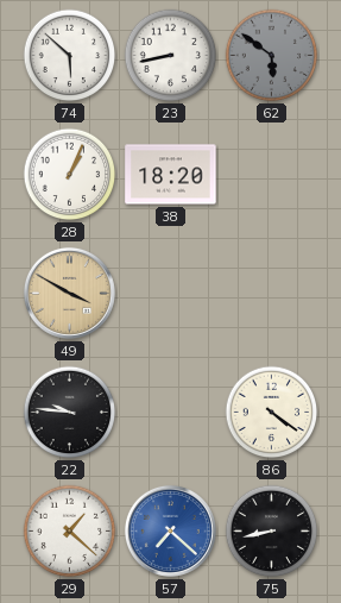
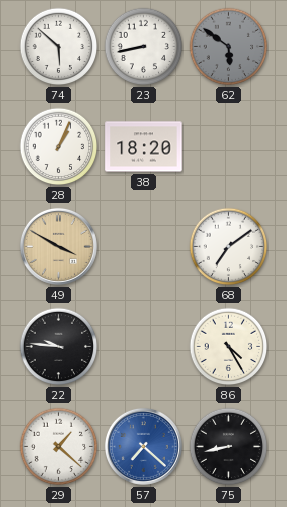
68: none -> 7:09
86: 4:21 -> 4:25
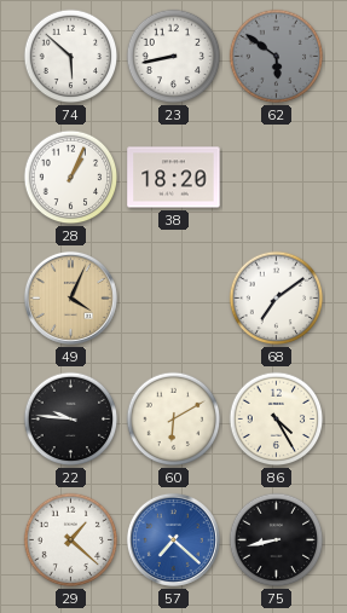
49: 3:50 -> 4:04
60: none -> 6:10
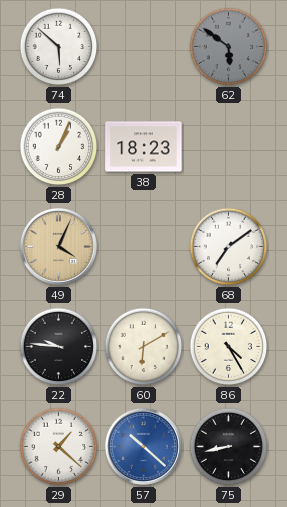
23: 8:43 -> none
38: 18:20 -> 18:23
57: 7:22 -> 10:22
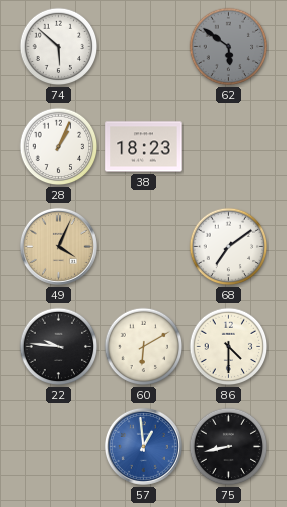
86: 4:25 -> 4:30
29: 1:22 -> none
57: 10:22 -> 12:59
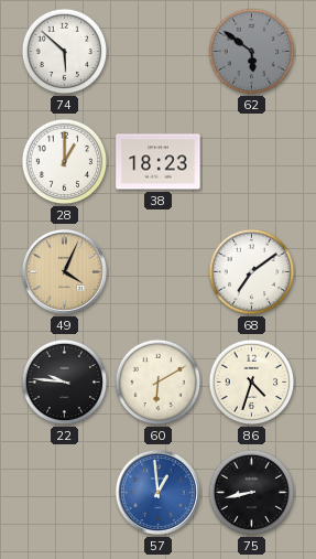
28: 1:04 -> 1:00
86: 4:30 -> 4:33
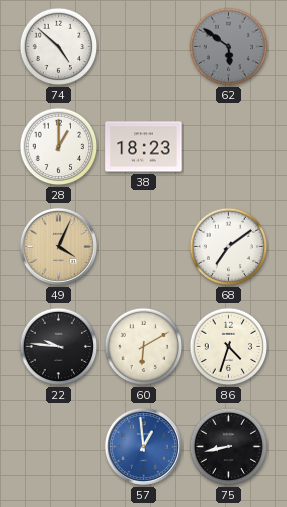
74: 5:52 -> 4:52
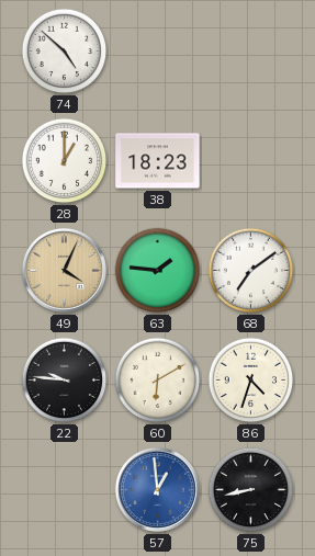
62: 5:51 -> none
63: none -> 1:46
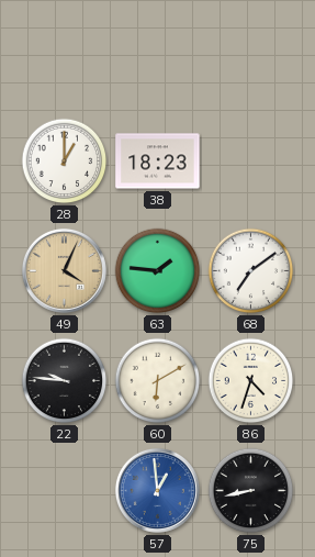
74: 4:52 -> none
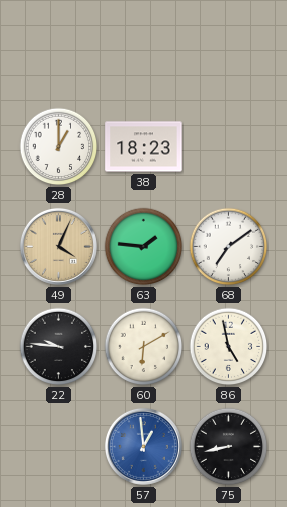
86: 4:33 -> 4:58
